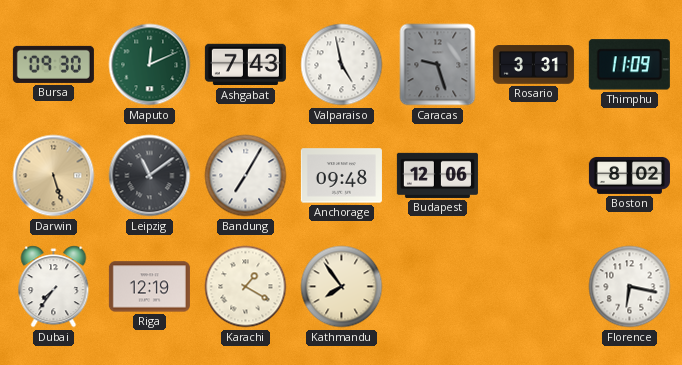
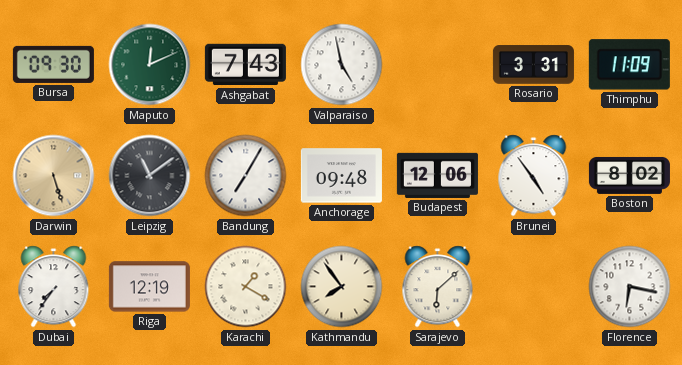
Caracas: 9:27 -> none
Brunei: none -> 4:54
Sarajevo: none -> 6:08
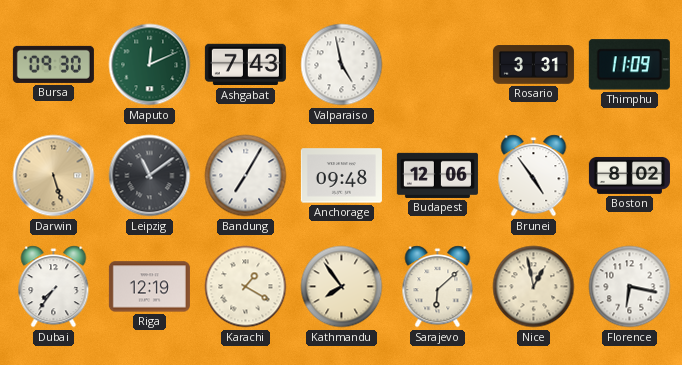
Nice: none -> 12:58
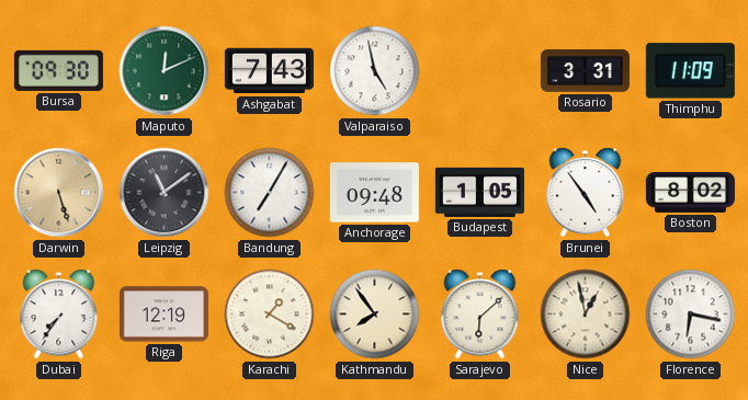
Budapest: 12:06 -> 1:05
